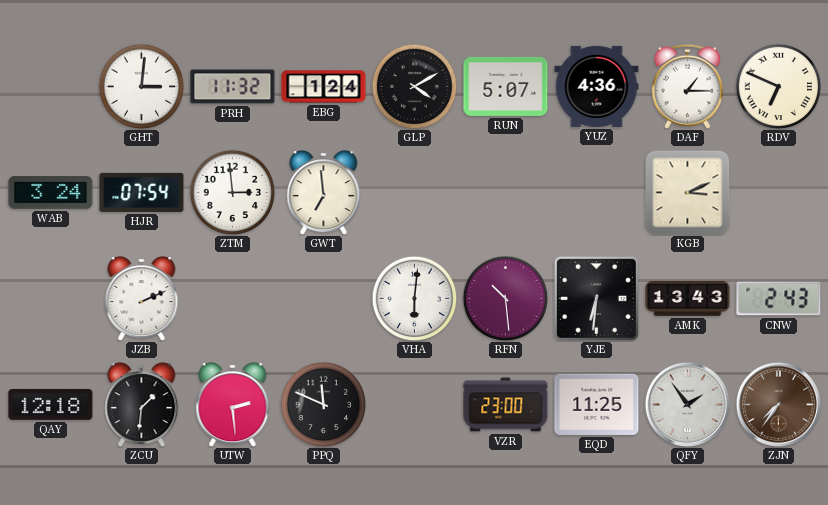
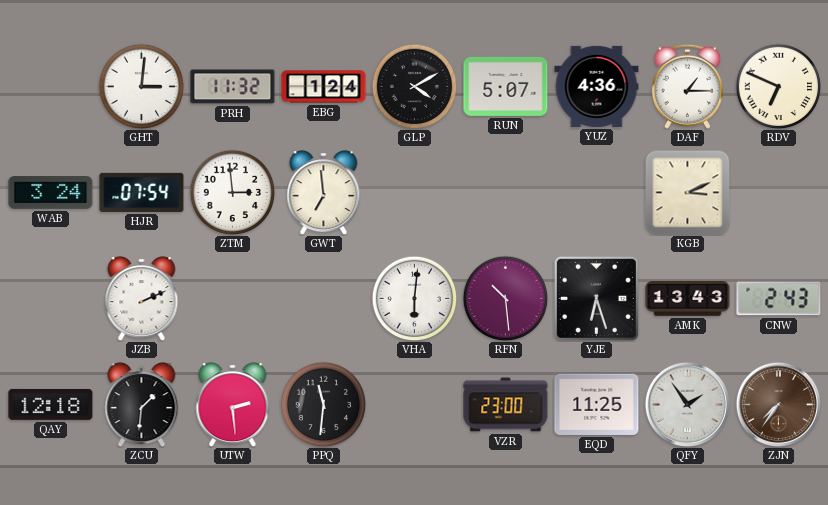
YJE: 6:31 -> 6:27
PPQ: 11:49 -> 11:31
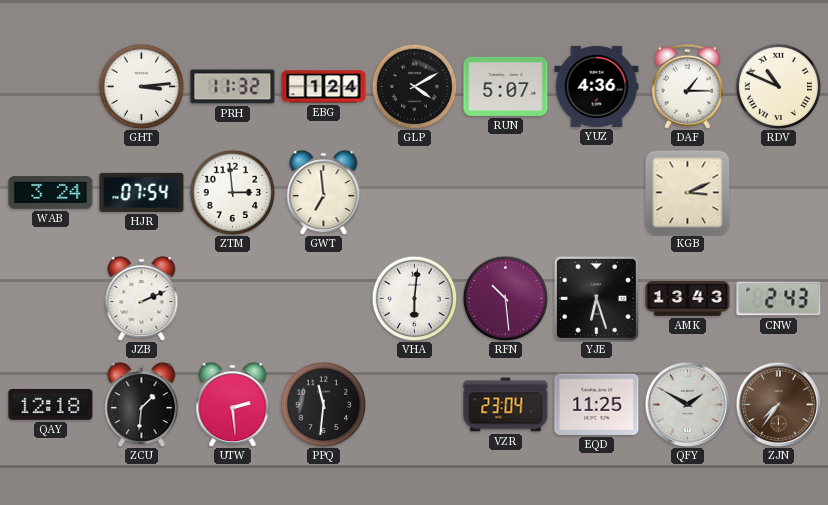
GHT: 3:01 -> 3:14
RDV: 6:49 -> 10:49
VZR: 23:00 -> 23:04
QFY: 1:54 -> 1:50
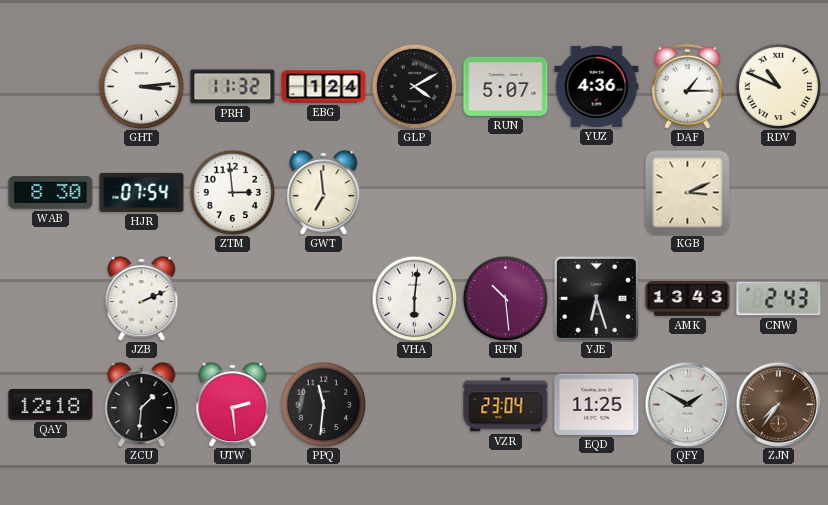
WAB: 3:24 -> 8:30
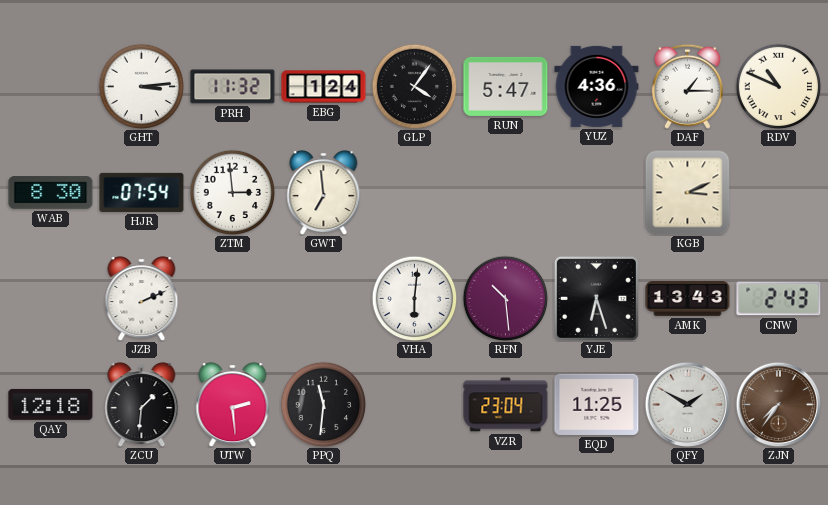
GLP: 4:10 -> 4:06
RUN: 5:07 -> 5:47
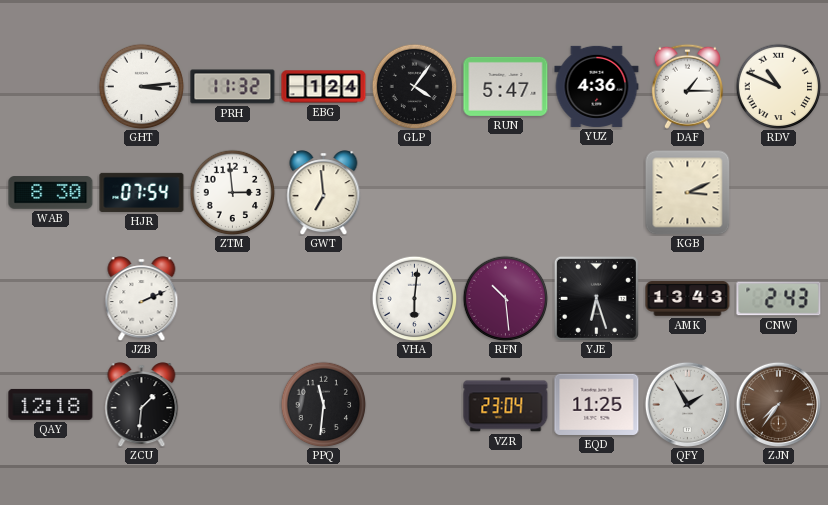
UTW: 2:29 -> none
QFY: 1:50 -> 1:55
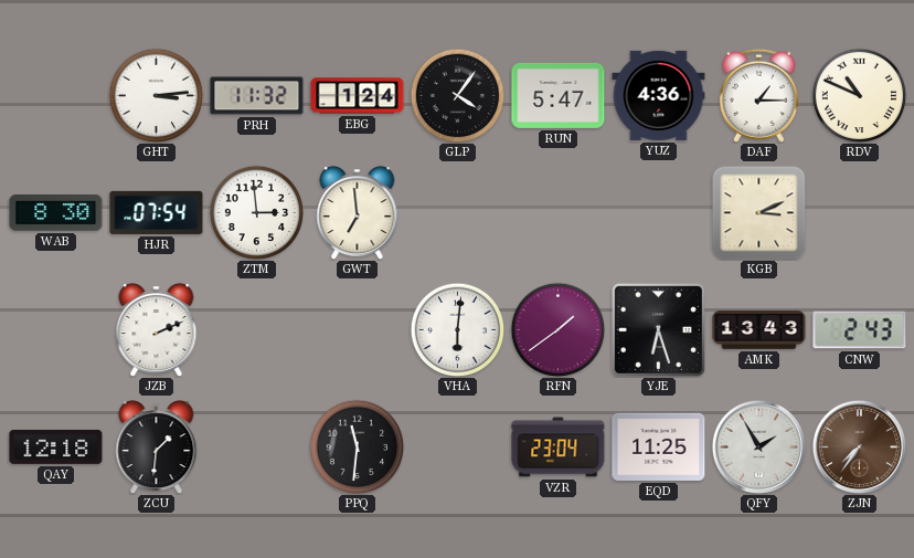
RFN: 10:29 -> 1:39
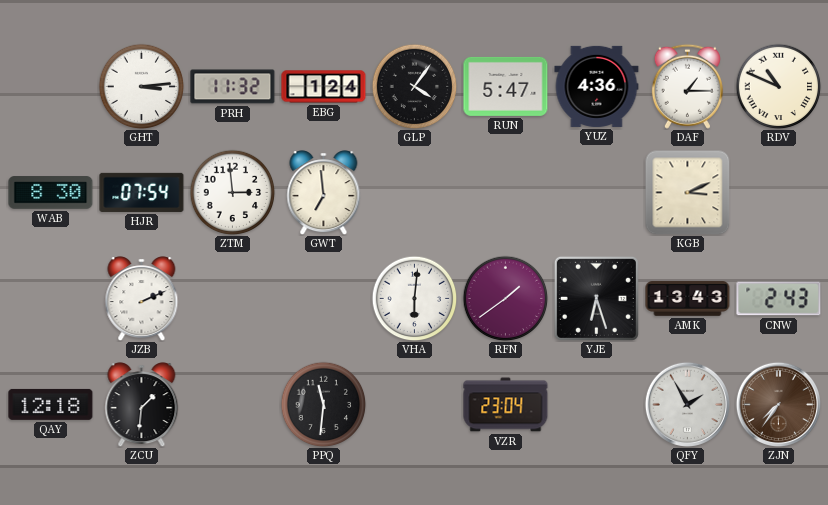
EQD: 11:25 -> none
